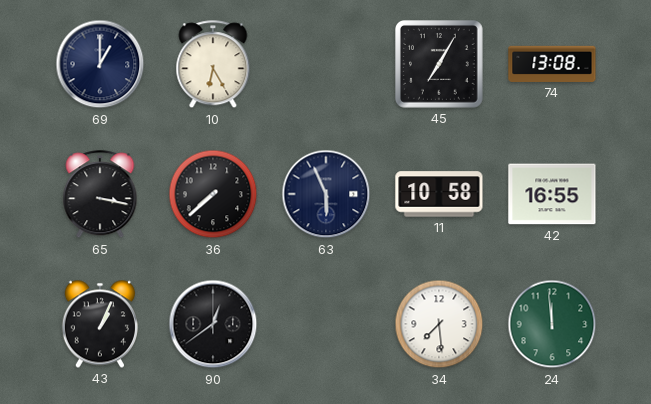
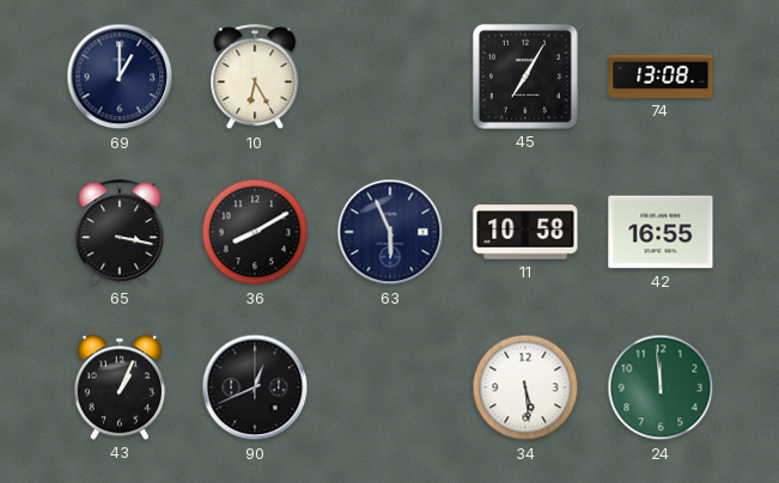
36: 7:38 -> 8:10
90: 12:39 -> 12:41
34: 7:29 -> 5:29
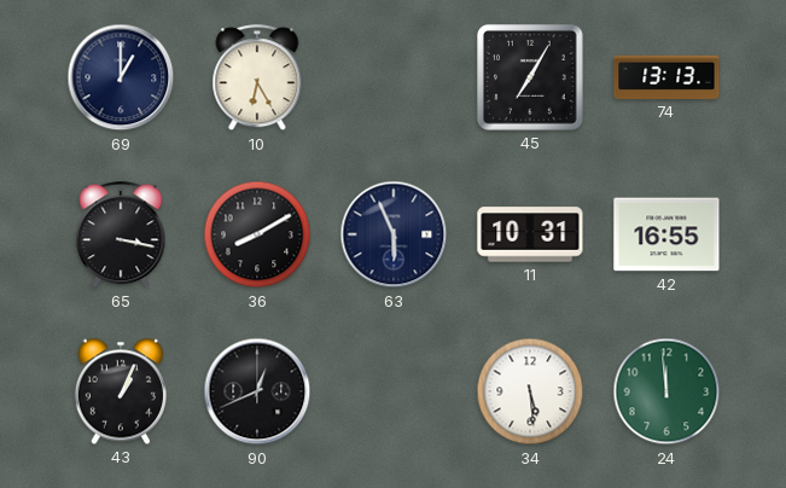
74: 13:08 -> 13:13
11: 10:58 -> 10:31
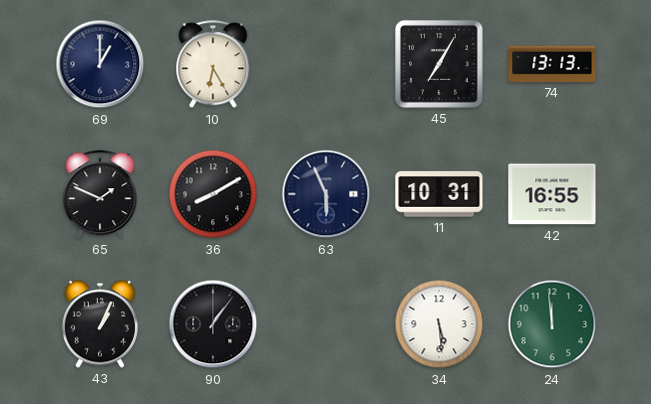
65: 3:17 -> 1:49
90: 12:41 -> 1:06
